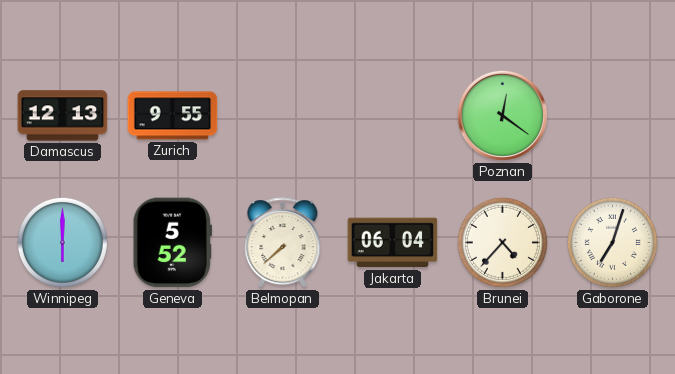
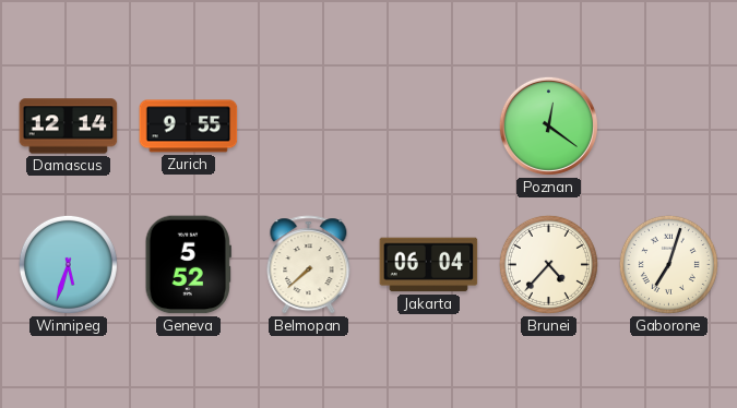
Damascus: 12:13 -> 12:14
Winnipeg: 6:00 -> 5:33
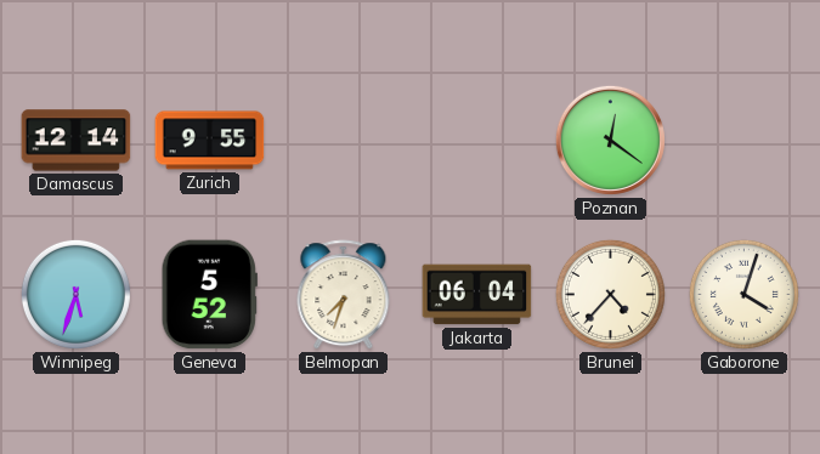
Belmopan: 7:38 -> 7:33
Gaborone: 7:03 -> 4:03
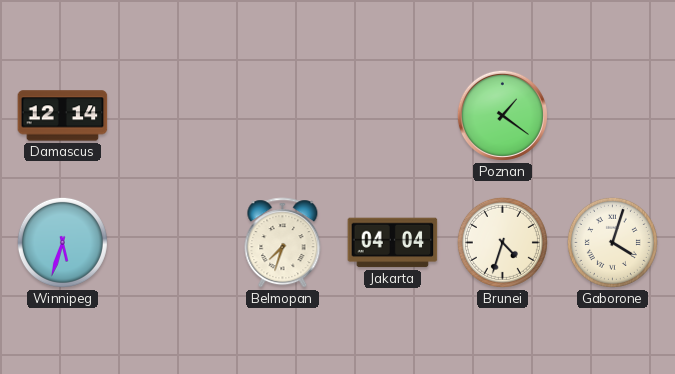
Zurich: 9:55 -> none
Poznan: 12:21 -> 1:21
Geneva: 5:52 -> none
Jakarta: 06:04 -> 04:04
Brunei: 4:37 -> 4:33
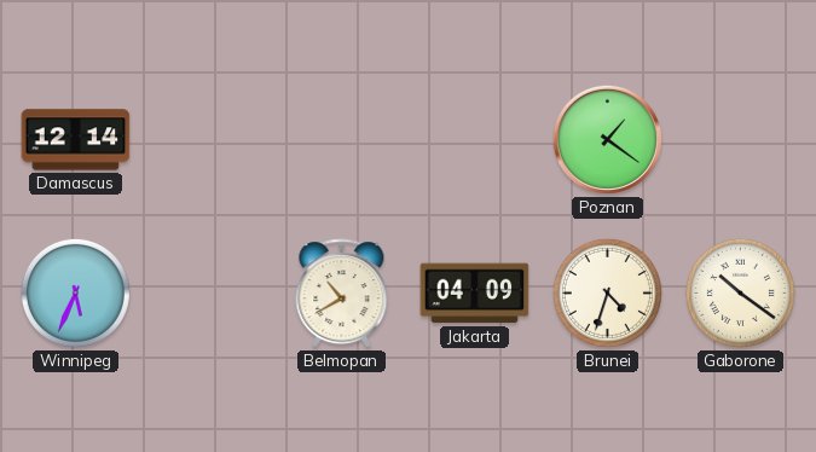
Winnipeg: 5:33 -> 5:34
Belmopan: 7:33 -> 10:40
Jakarta: 04:04 -> 04:09
Gaborone: 4:03 -> 10:21
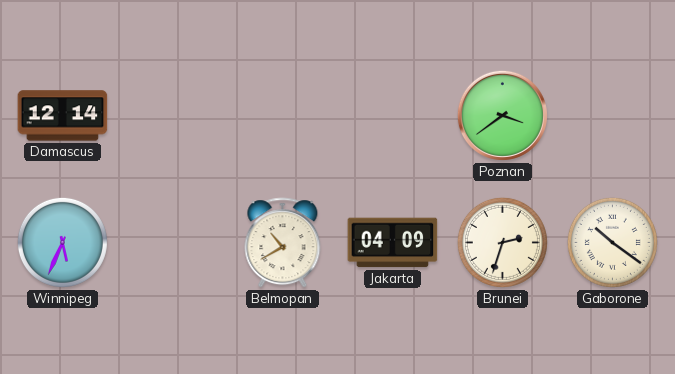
Poznan: 1:21 -> 3:39
Brunei: 4:33 -> 2:33
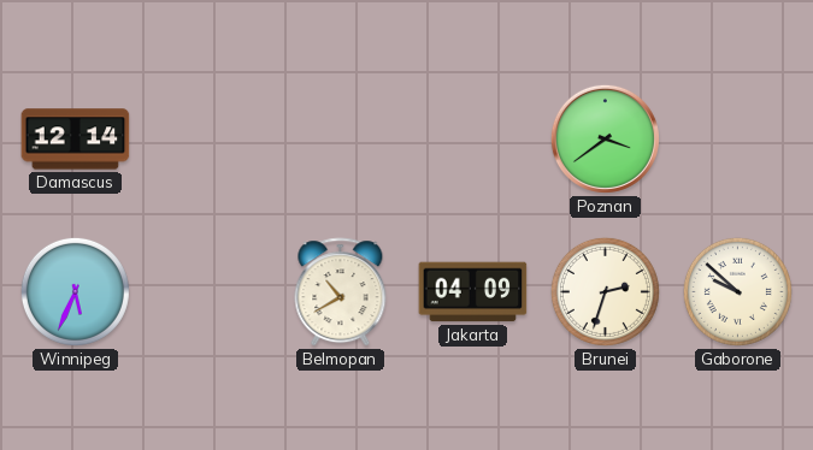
Gaborone: 10:21 -> 9:52
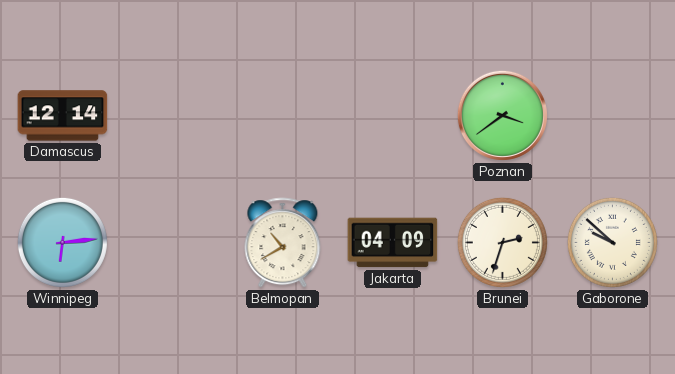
Winnipeg: 5:34 -> 6:14
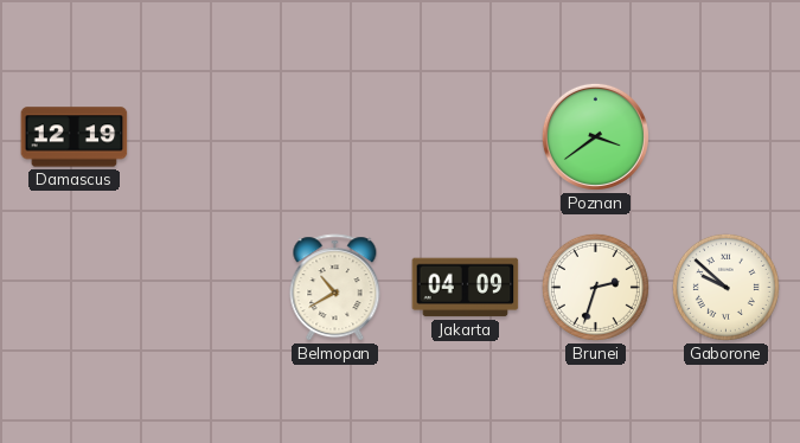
Damascus: 12:14 -> 12:19
Winnipeg: 6:14 -> none
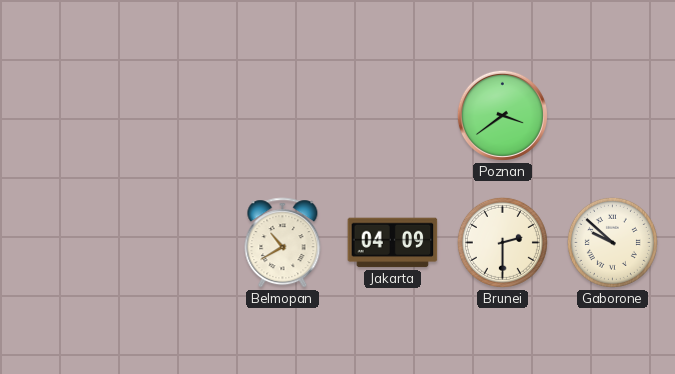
Damascus: 12:19 -> none
Brunei: 2:33 -> 2:30
